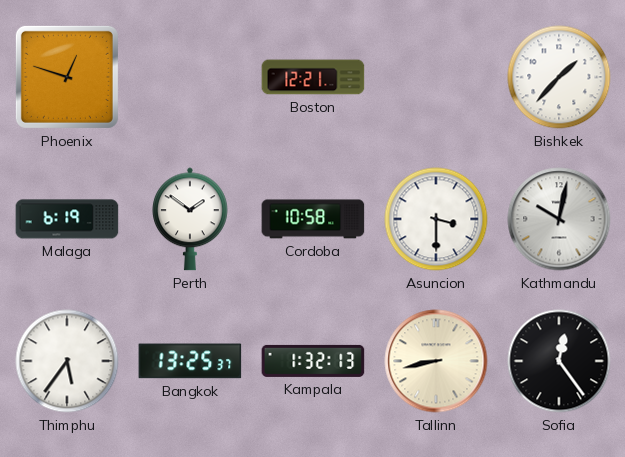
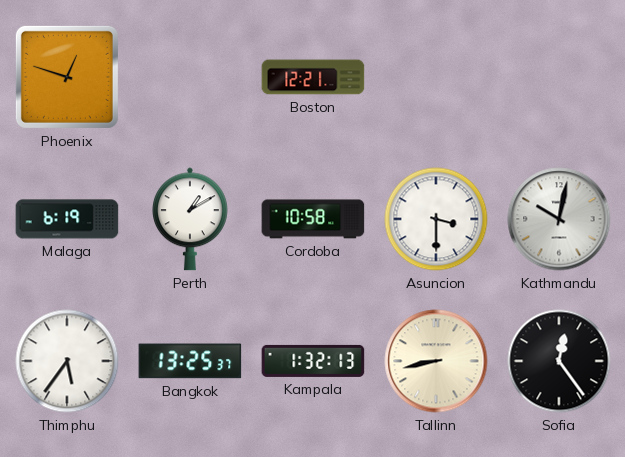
Bishkek: 1:37 -> none
Perth: 1:51 -> 1:10
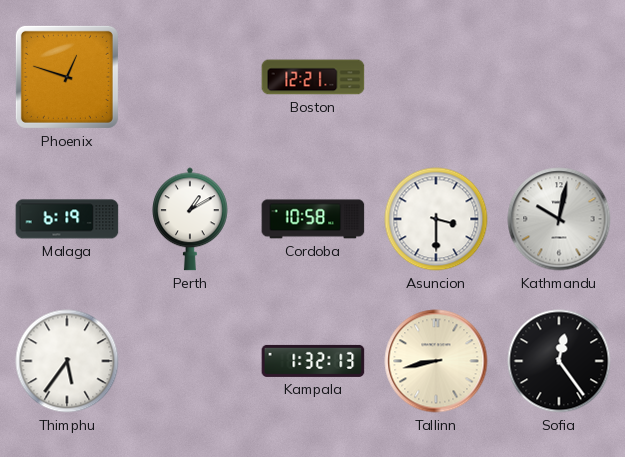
Bangkok: 13:25 -> none
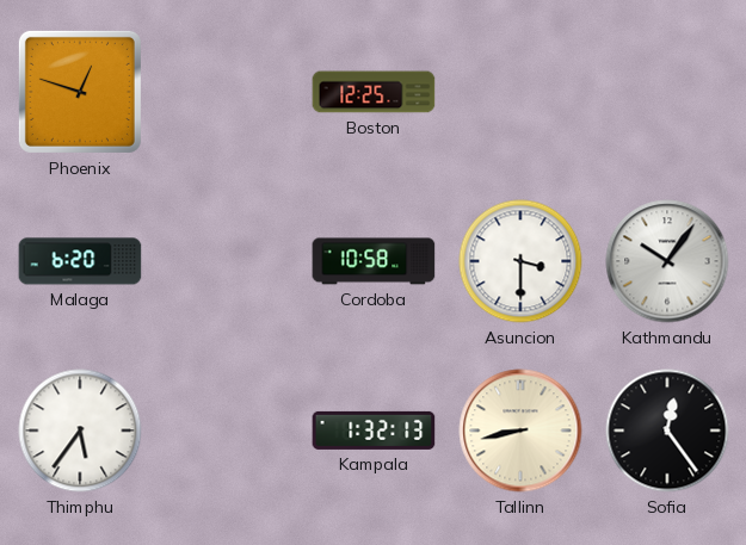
Boston: 12:21 -> 12:25
Malaga: 6:19 -> 6:20
Perth: 1:10 -> none
Kathmandu: 10:02 -> 10:06
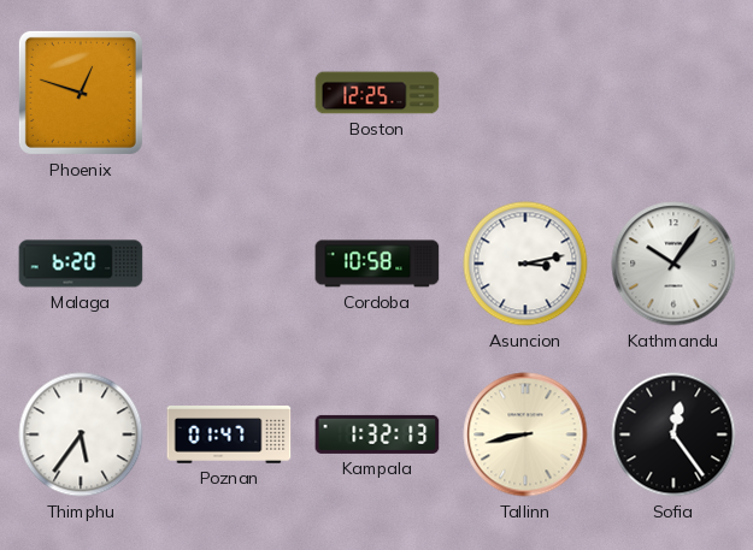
Asuncion: 3:30 -> 3:13
Poznan: none -> 01:47
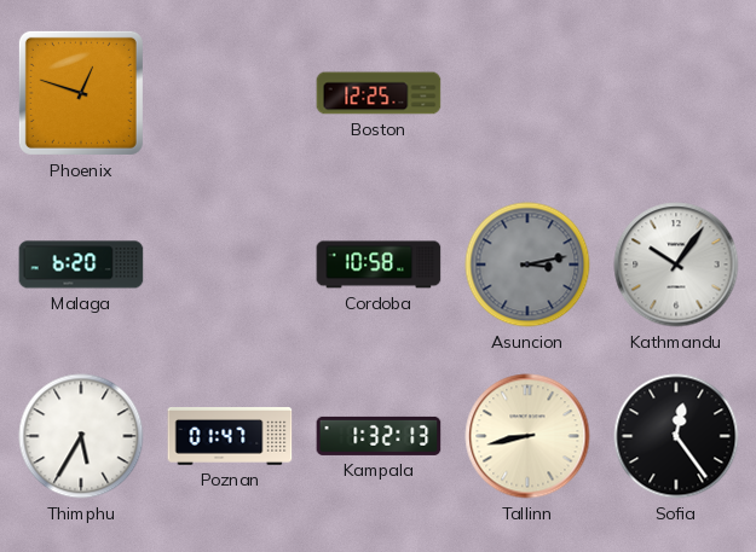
Asuncion dial: white -> grey
Thimphu: 5:36 -> 5:35
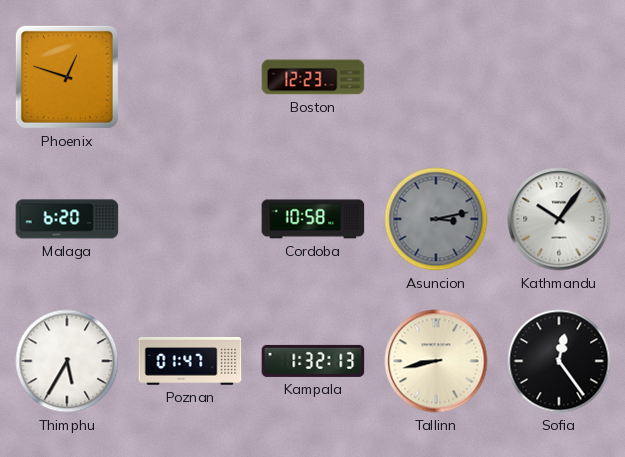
Boston: 12:25 -> 12:23
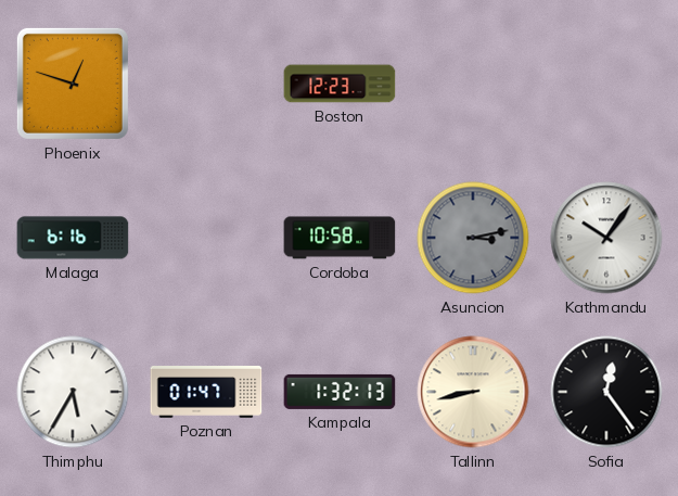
Malaga: 6:20 -> 6:16
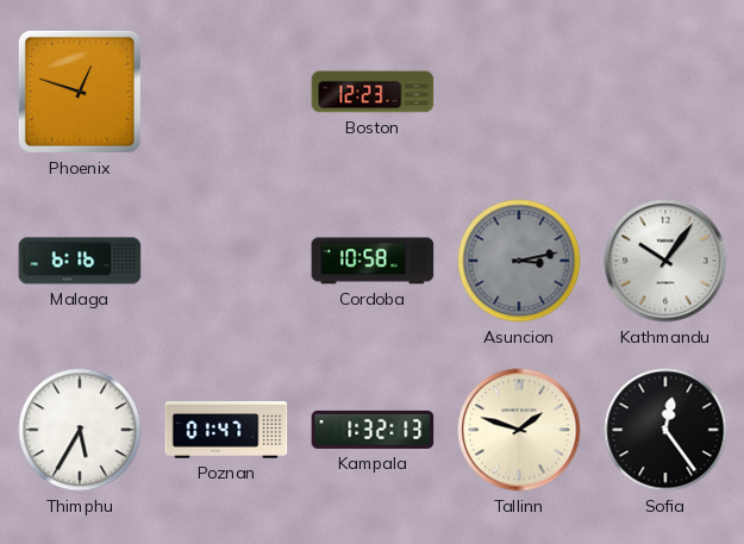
Tallinn: 8:43 -> 1:48
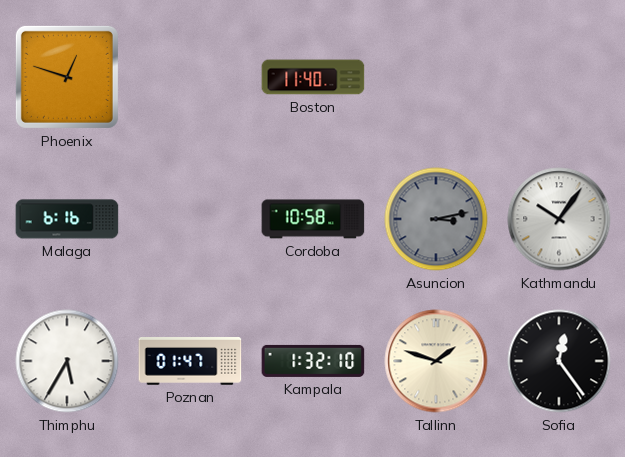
Boston: 12:23 -> 11:40
Kampala: 1:32:13 -> 1:32:10
